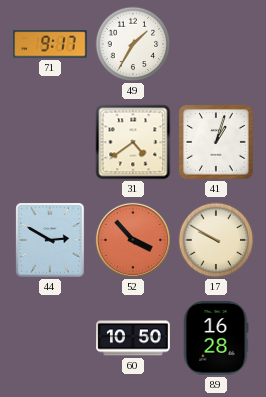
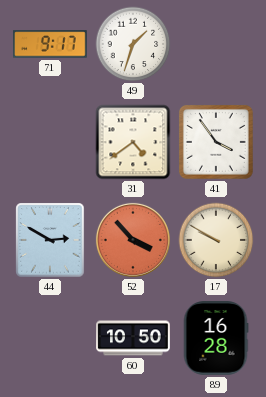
49: 1:35 -> 1:33
41: 1:03 -> 3:54
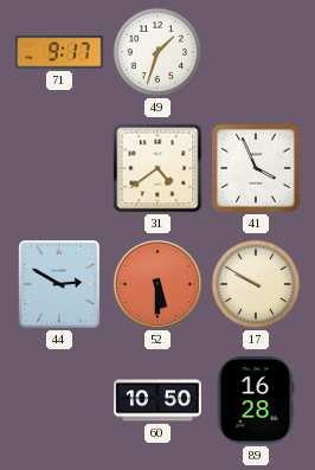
41: 3:54 -> 3:56
52: 3:53 -> 5:30
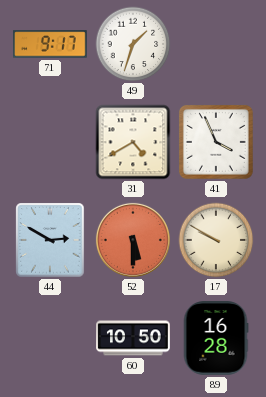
31: 4:39 -> 4:40
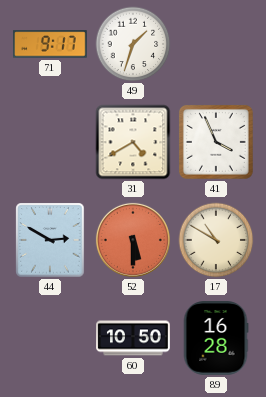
17: 9:50 -> 10:50
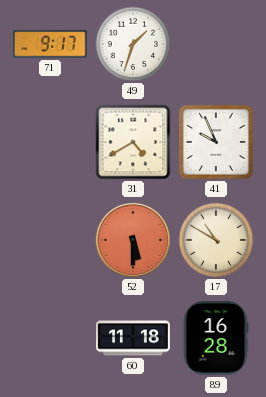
41: 3:56 -> 9:56
44: 2:50 -> none
60: 10:50 -> 11:18
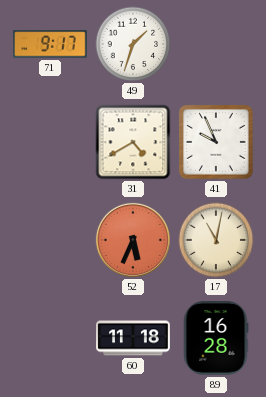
52: 5:30 -> 5:34
17: 10:50 -> 11:02
